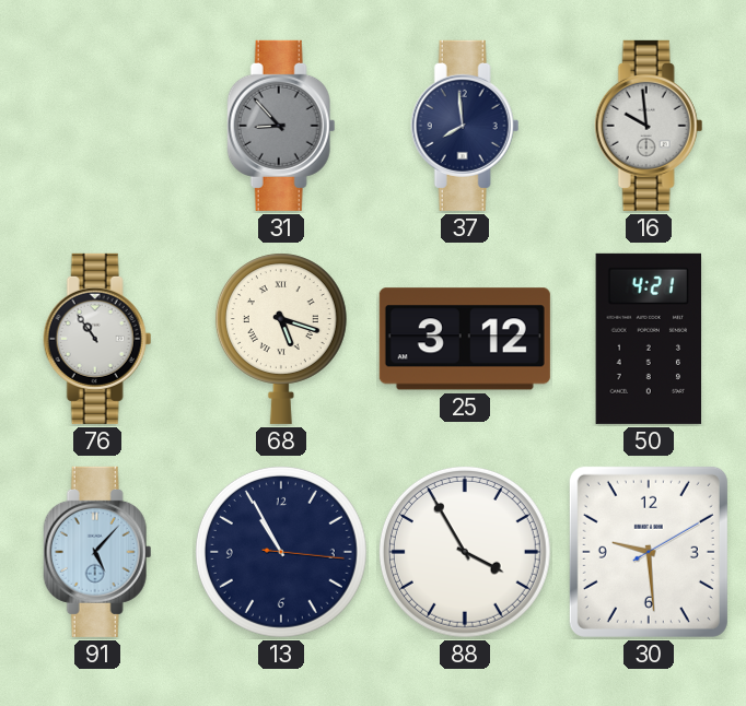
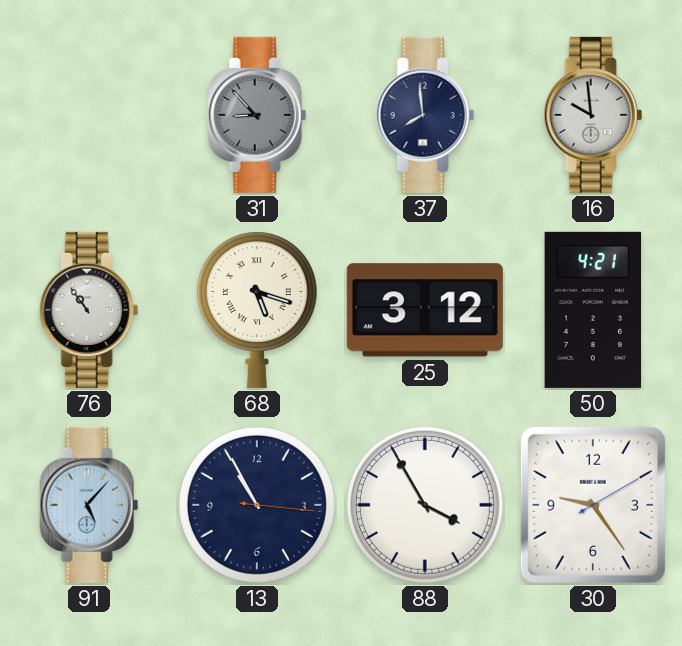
30: 9:29 -> 9:24
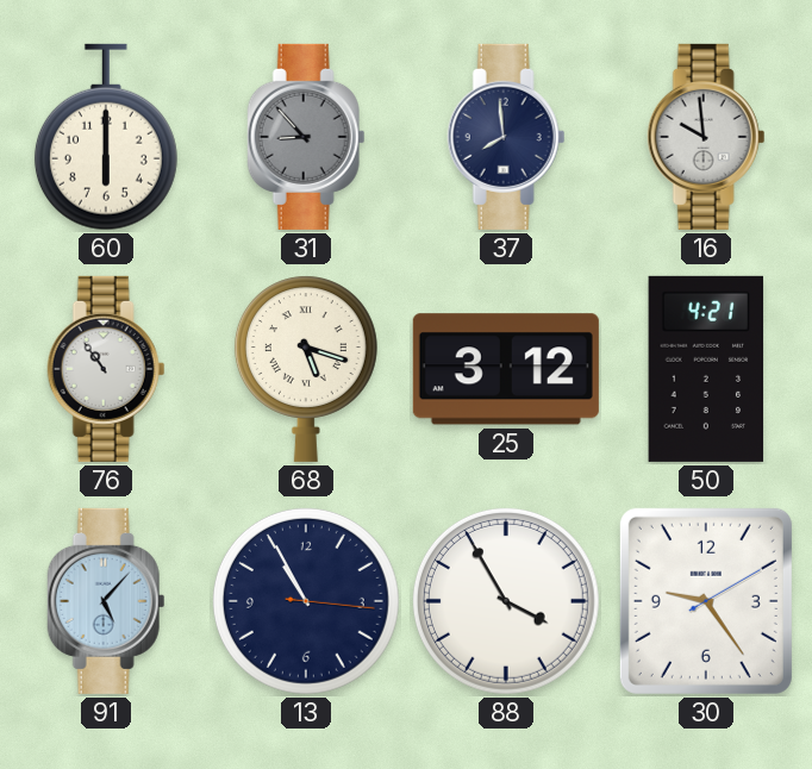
60: none -> 6:00
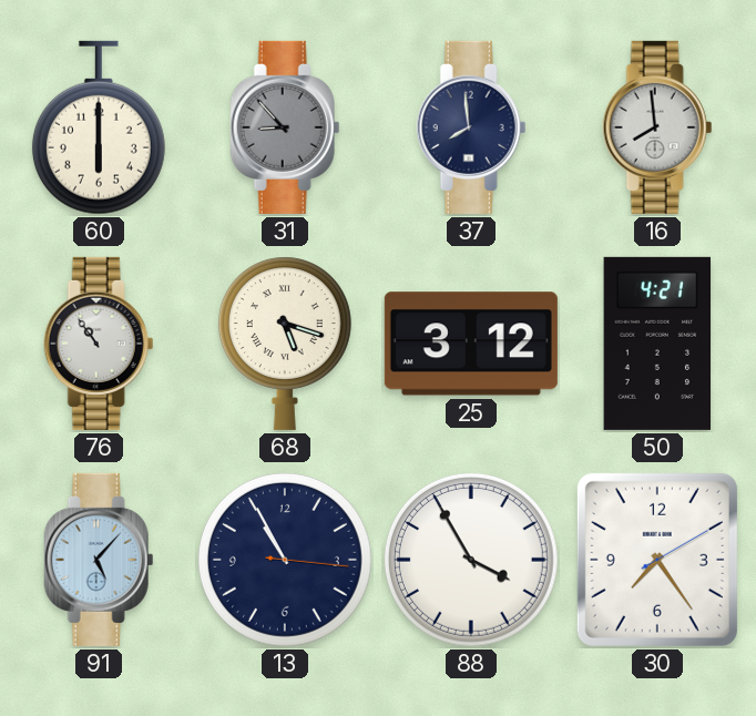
16: 9:59 -> 7:59
30: 9:24 -> 7:24
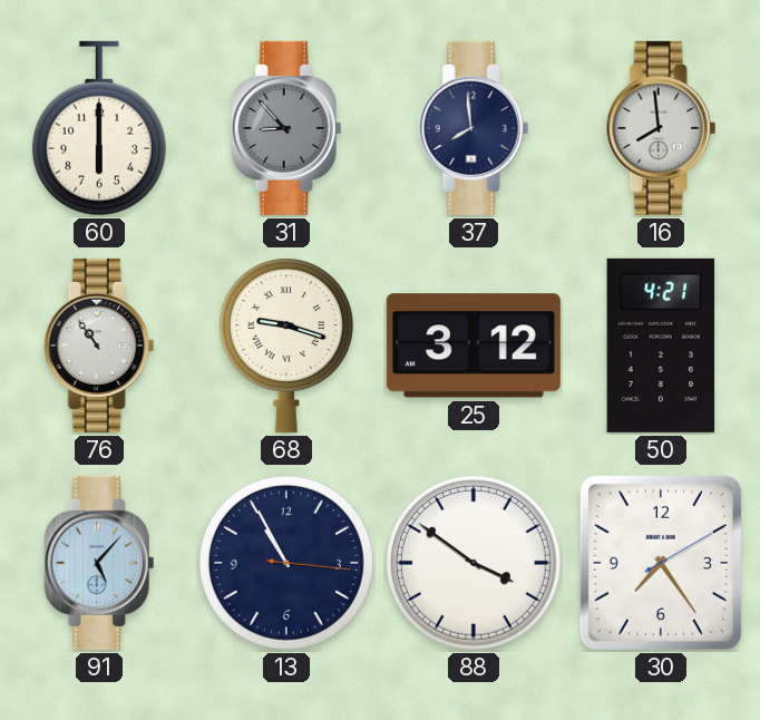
68: 5:18 -> 9:18
88: 3:55 -> 3:51
